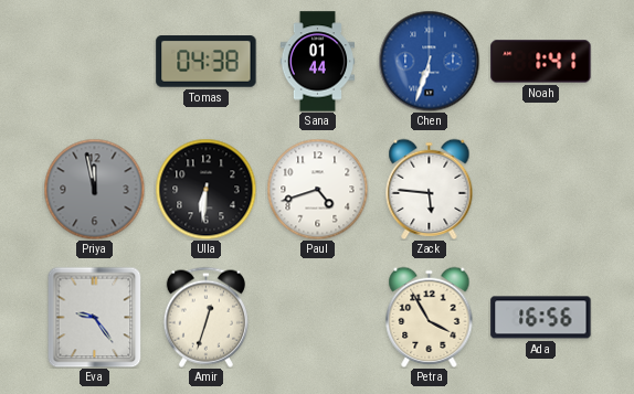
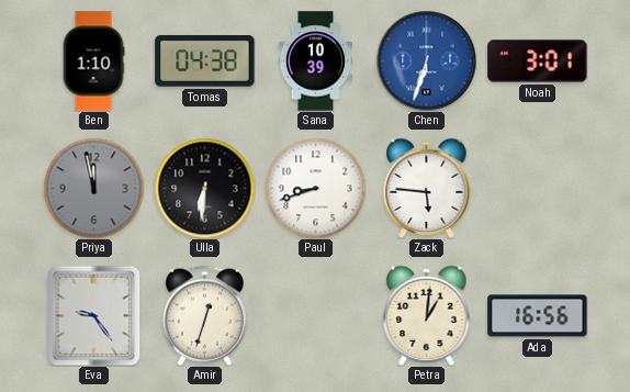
Ben: none -> 1:10
Sana: 01:44 -> 10:39
Noah: 1:41 -> 3:01
Paul: 4:42 -> 8:42
Petra: 3:55 -> 1:01
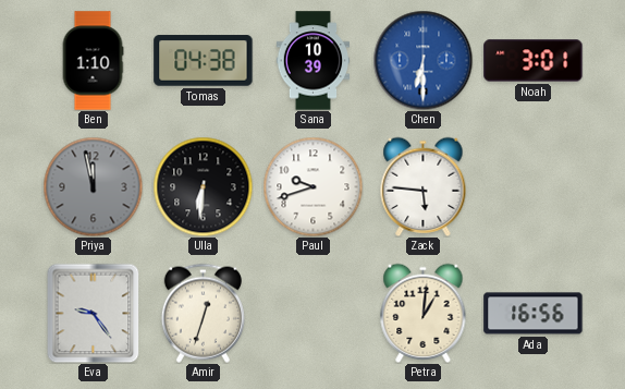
Chen: 6:33 -> 6:30
Paul: 8:42 -> 9:42
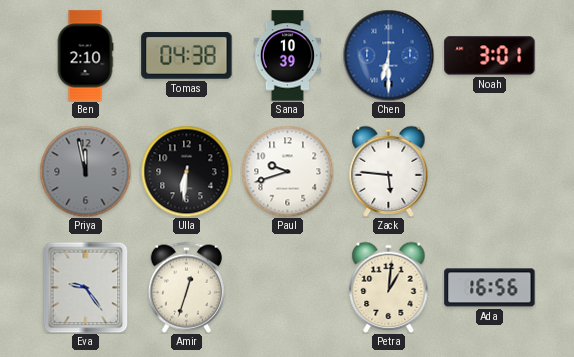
Ben: 1:10 -> 2:10
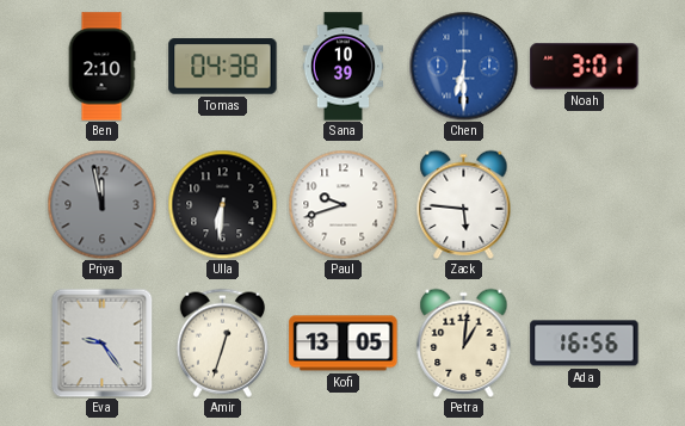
Kofi: none -> 13:05
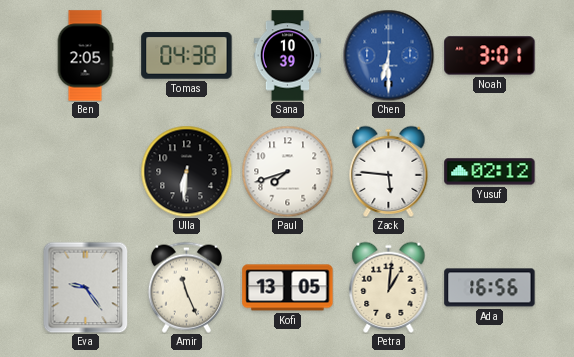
Ben: 2:10 -> 2:05
Priya: 11:58 -> none
Paul: 9:42 -> 7:42
Yusuf: none -> 02:12
Amir: 12:33 -> 11:26
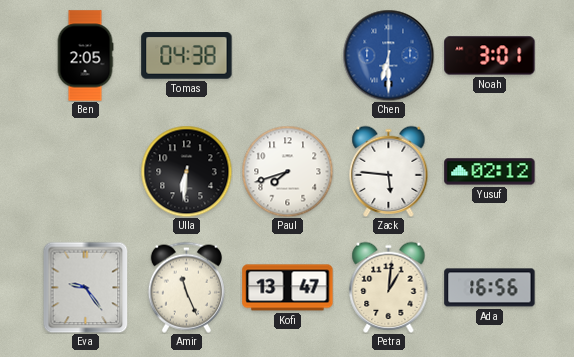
Sana: 10:39 -> none
Kofi: 13:05 -> 13:47
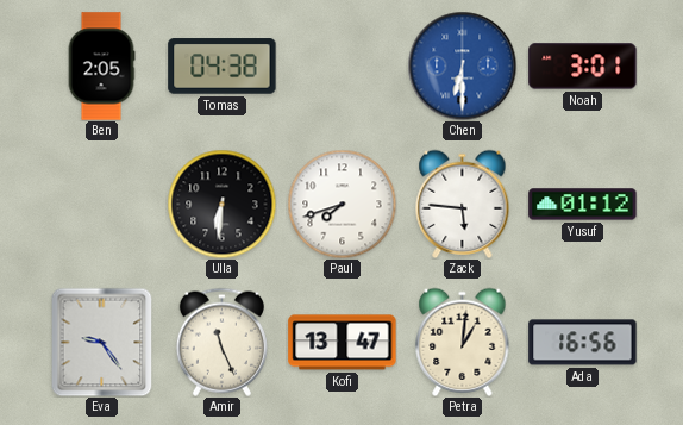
Yusuf: 02:12 -> 01:12
